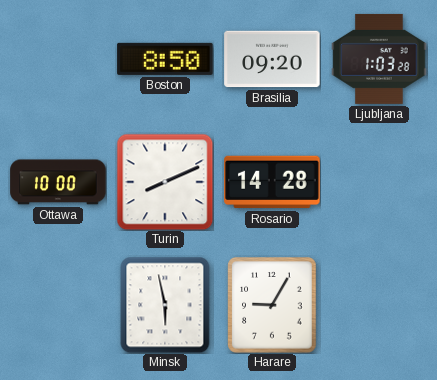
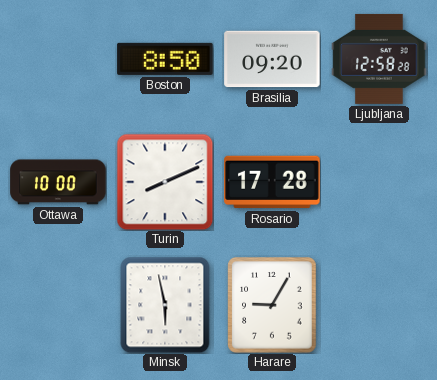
Ljubljana: 1:03 -> 12:58
Rosario: 14:28 -> 17:28
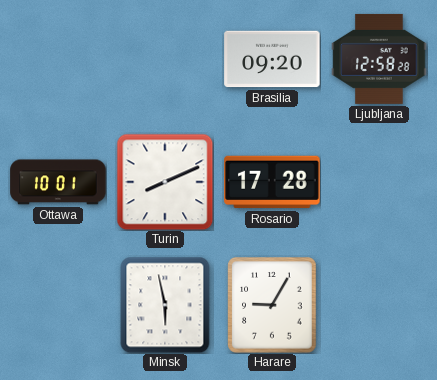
Boston: 8:50 -> none
Ottawa: 10:00 -> 10:01
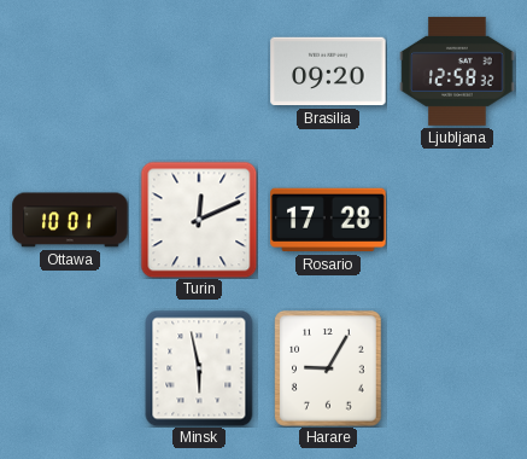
Ljubljana: 12:58:28 -> 12:58:32
Turin: 8:11 -> 12:11
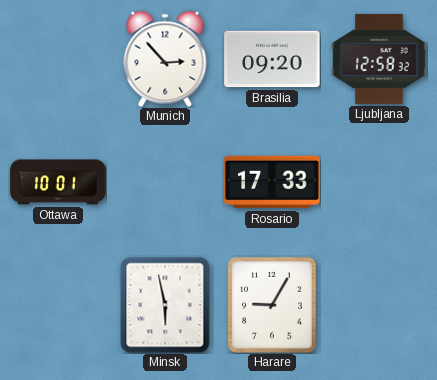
Munich: none -> 2:53
Turin: 12:11 -> none
Rosario: 17:28 -> 17:33
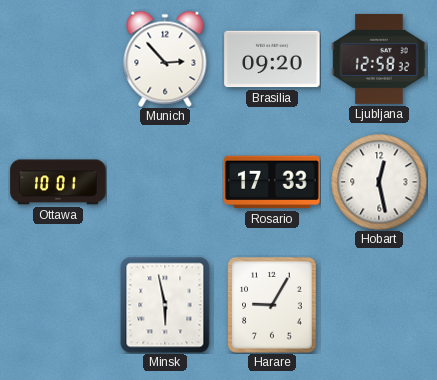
Hobart: none -> 12:28
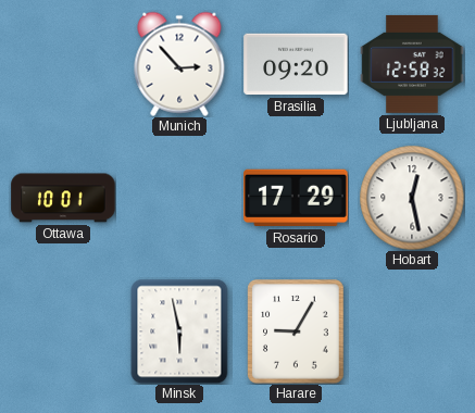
Rosario: 17:33 -> 17:29
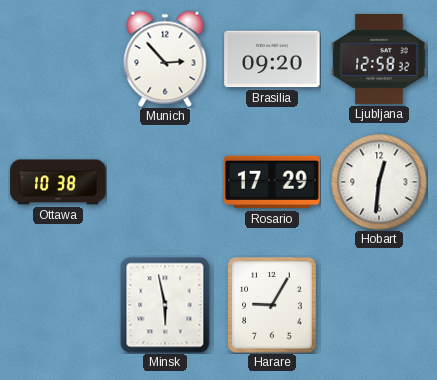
Ottawa: 10:01 -> 10:38
Hobart: 12:28 -> 12:31
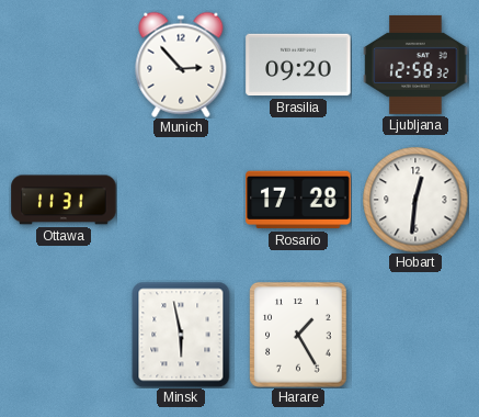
Ottawa: 10:38 -> 11:31
Rosario: 17:29 -> 17:28
Harare: 9:05 -> 1:25
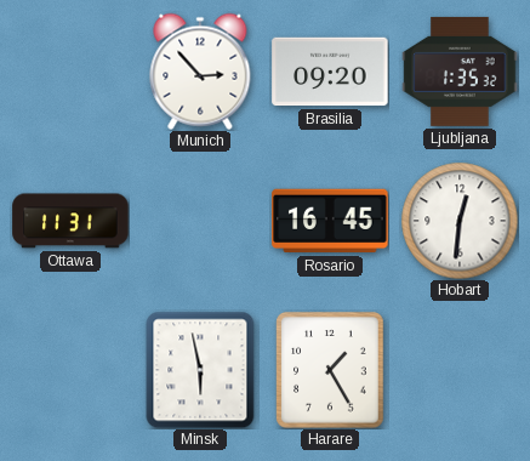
Ljubljana: 12:58 -> 1:35
Rosario: 17:28 -> 16:45
